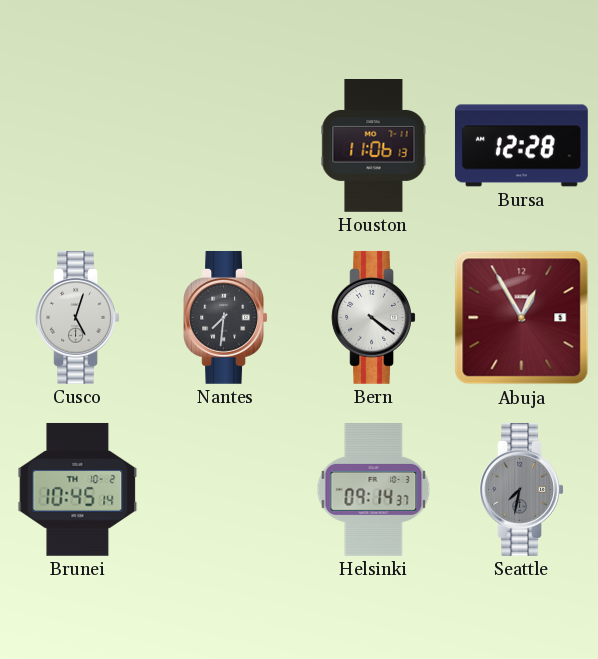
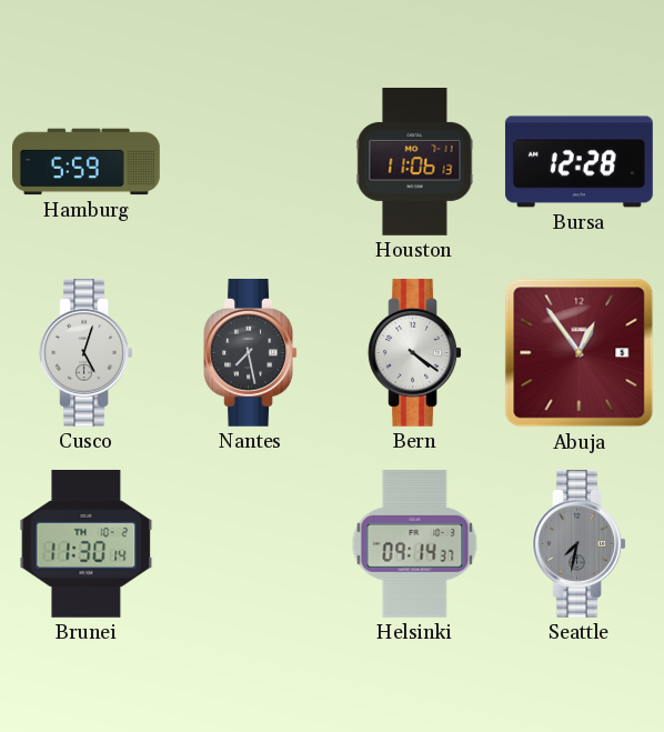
Hamburg: none -> 5:59
Nantes: 7:31 -> 7:28
Abuja: 12:55 -> 12:54
Brunei: 10:45 -> 11:30
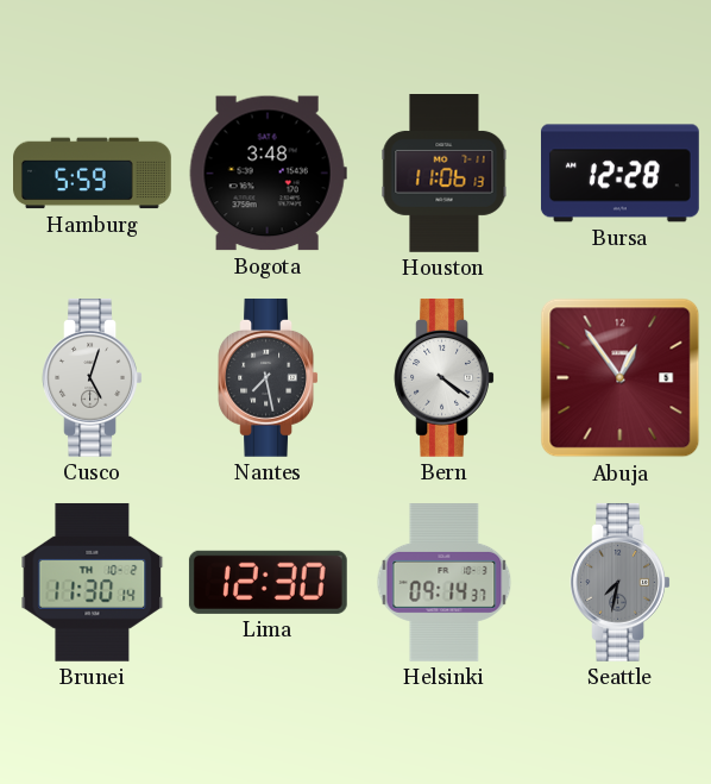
Bogota: none -> 3:48
Lima: none -> 12:30
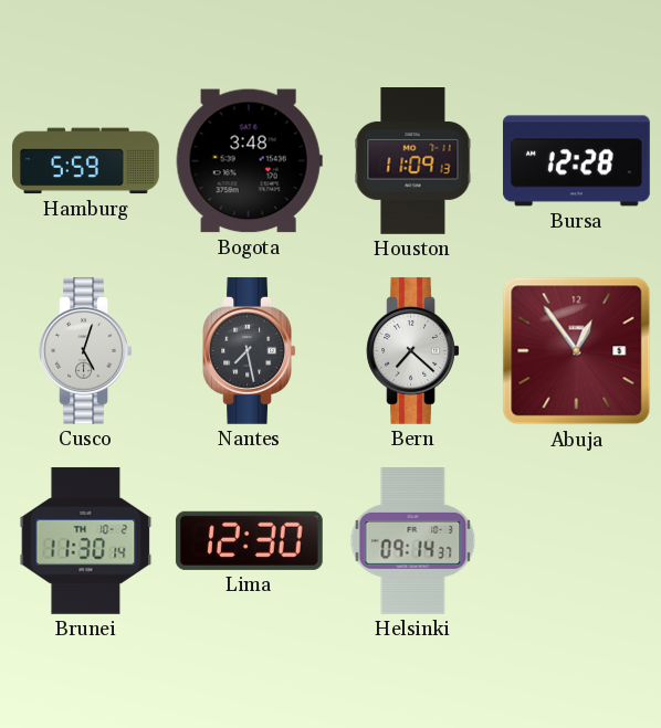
Houston: 11:06 -> 11:09
Bern: 4:21 -> 7:22
Seattle: 7:32 -> none
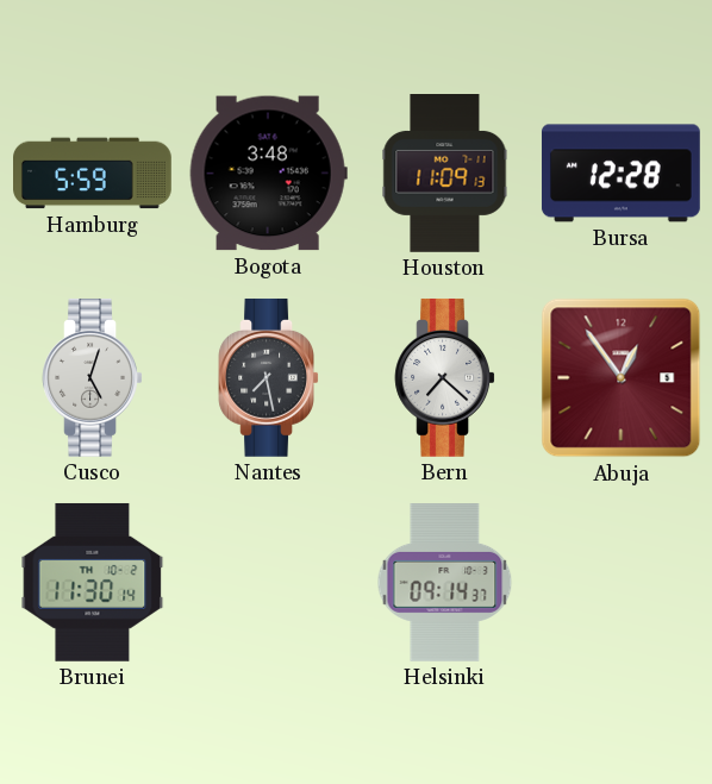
Lima: 12:30 -> none
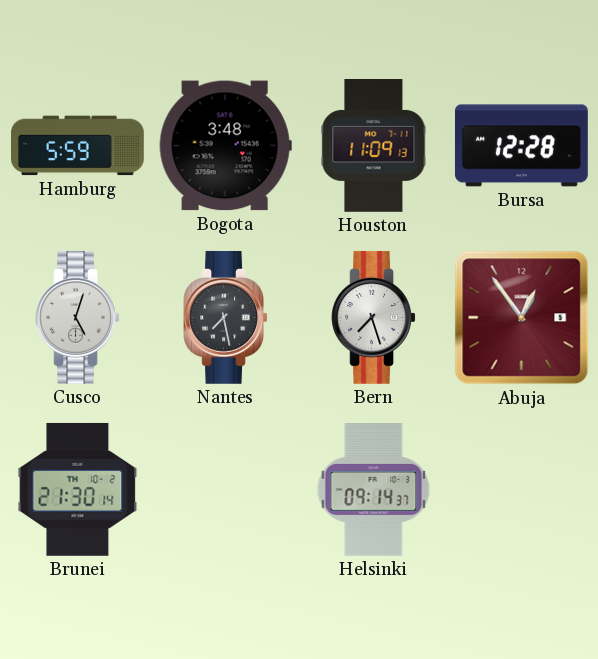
Bern: 7:22 -> 7:27
Brunei: 11:30 -> 21:30
